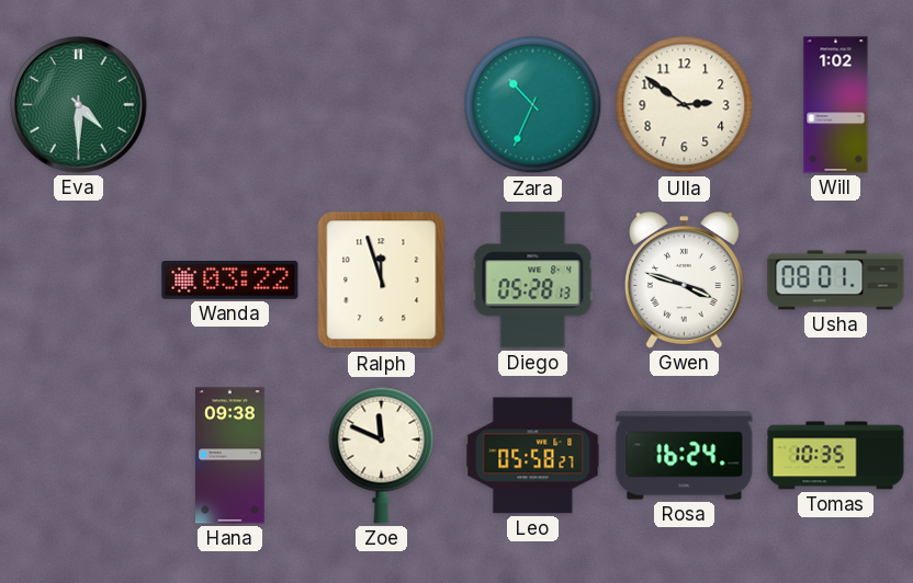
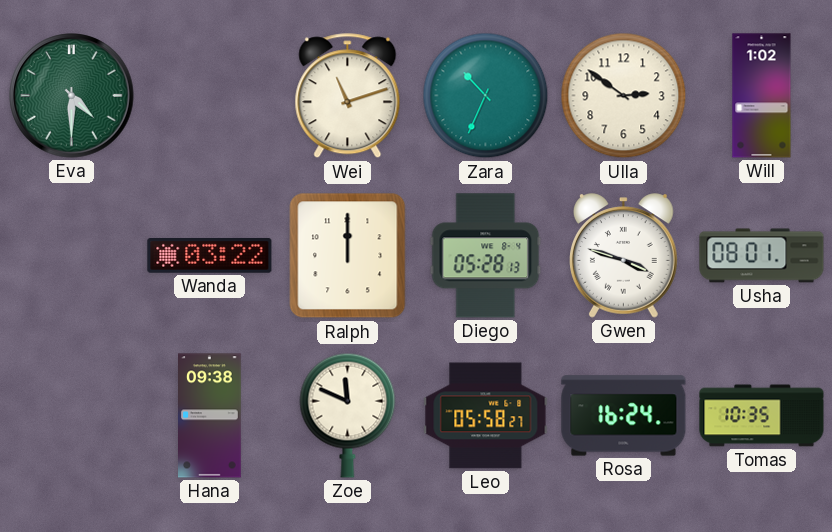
Wei: none -> 11:12
Ralph: 11:57 -> 12:00
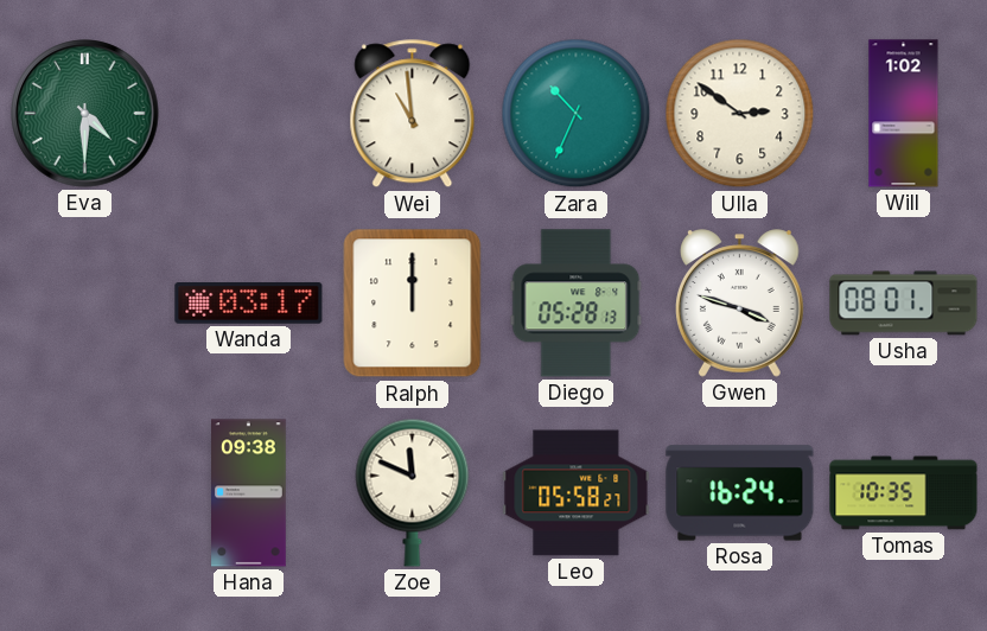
Wei: 11:12 -> 10:59
Wanda: 03:22 -> 03:17
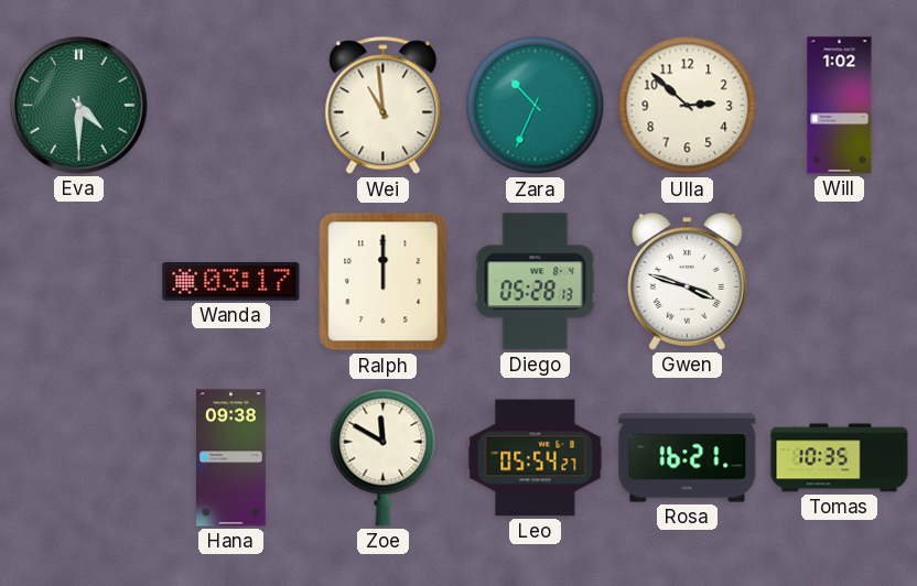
Ulla: 2:51 -> 2:52
Usha: 08:01 -> none
Zoe: 11:49 -> 11:50
Leo: 05:58 -> 05:54
Rosa: 16:24 -> 16:21
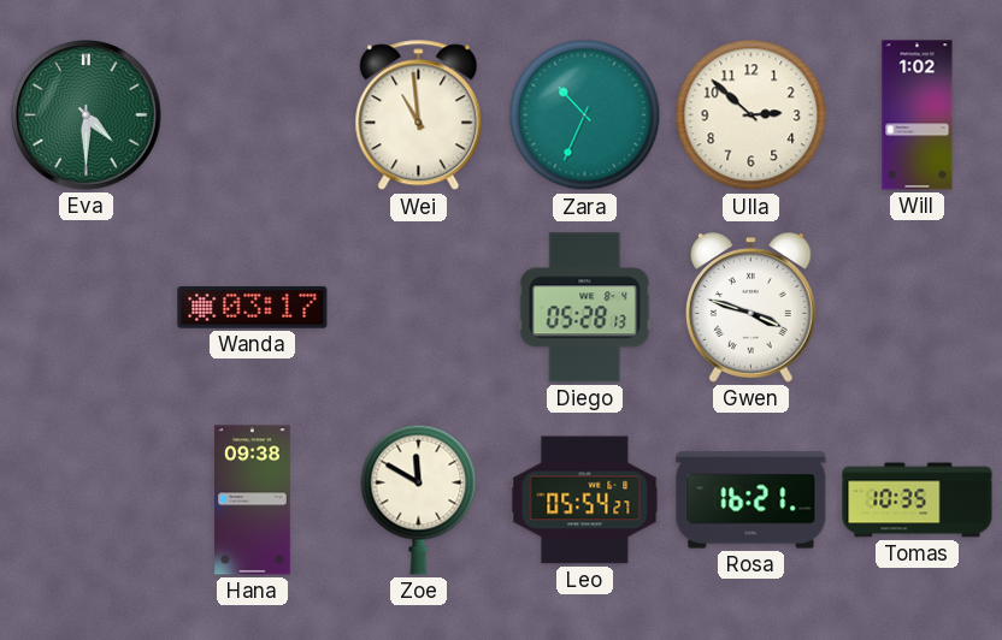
Ralph: 12:00 -> none
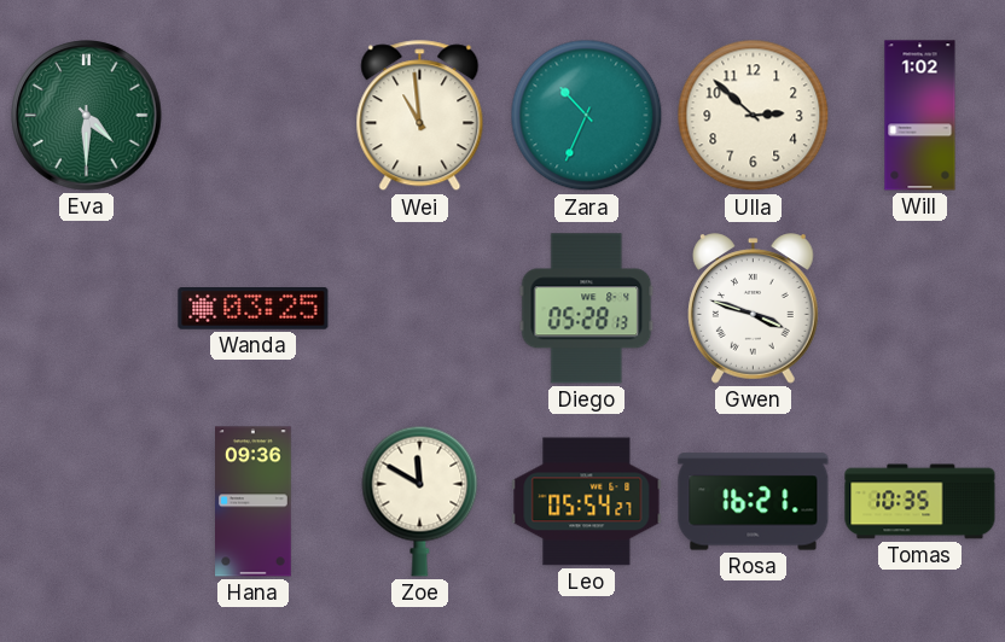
Wanda: 03:17 -> 03:25
Hana: 09:38 -> 09:36
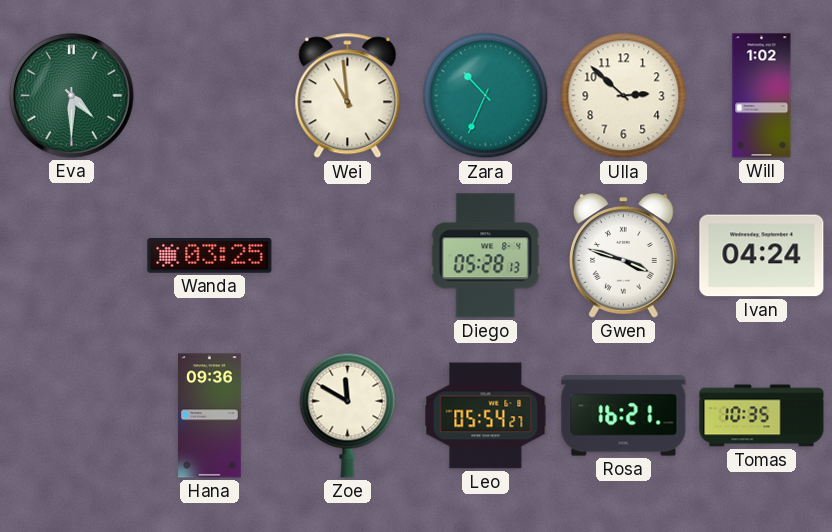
Ivan: none -> 04:24
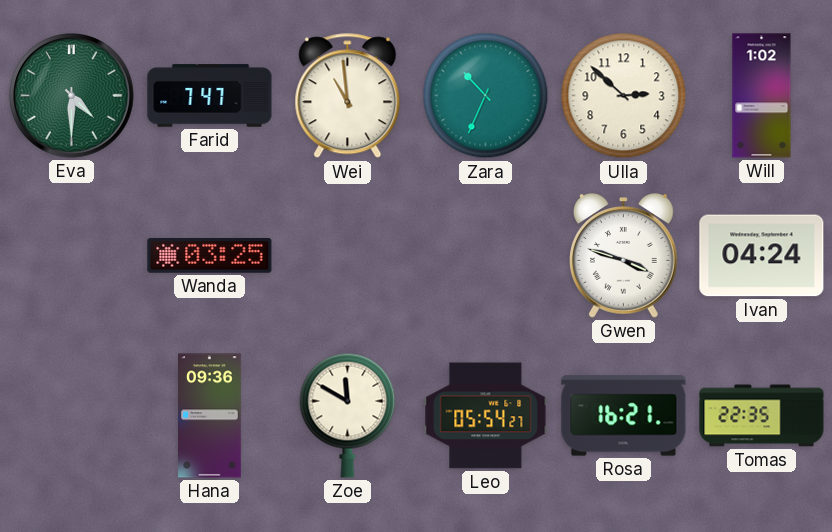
Farid: none -> 7:47
Diego: 05:28 -> none
Tomas: 10:35 -> 22:35
